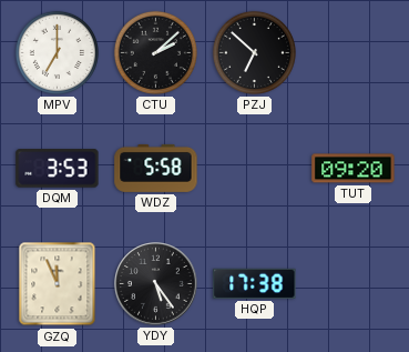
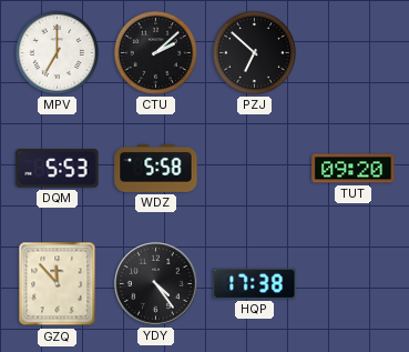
DQM: 3:53 -> 5:53
GZQ: 11:56 -> 11:53
YDY: 5:24 -> 4:24
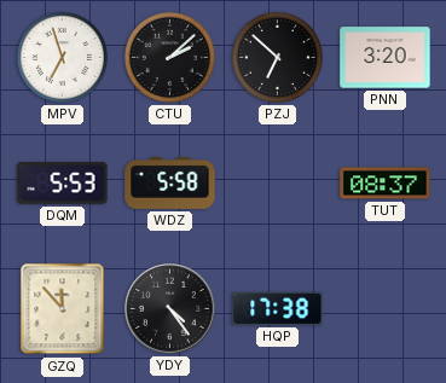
MPV: 7:00 -> 6:57
PNN: none -> 3:20
TUT: 09:20 -> 08:37
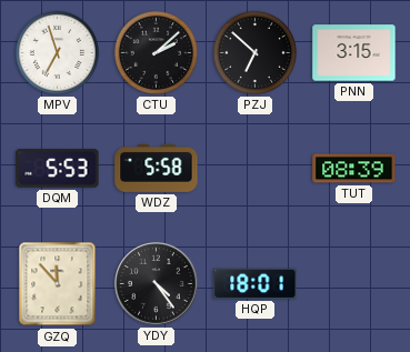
PNN: 3:20 -> 3:15
TUT: 08:37 -> 08:39
HQP: 17:38 -> 18:01
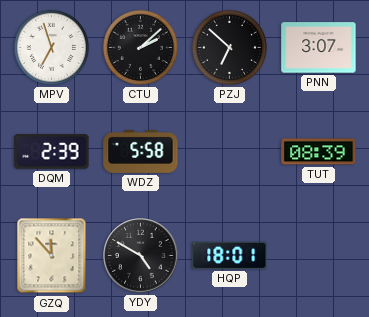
PNN: 3:15 -> 3:07
DQM: 5:53 -> 2:39
YDY: 4:24 -> 4:50
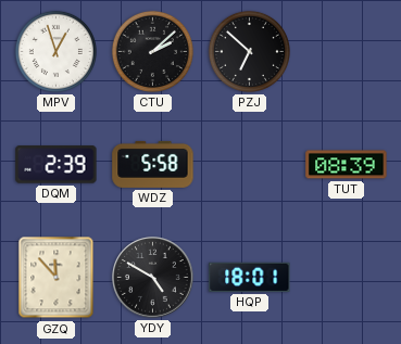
MPV: 6:57 -> 12:57
PNN: 3:07 -> none
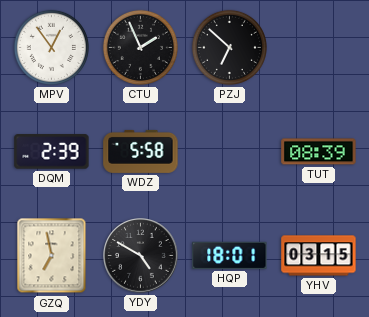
MPV: 12:57 -> 12:54
CTU: 2:08 -> 1:56
GZQ: 11:53 -> 6:58
YHV: none -> 03:15
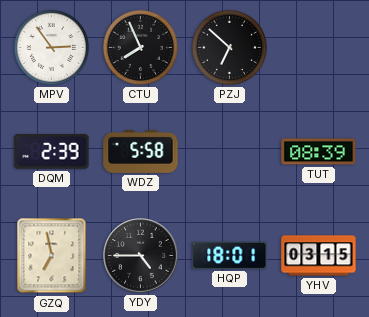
MPV: 12:54 -> 2:54
CTU: 1:56 -> 7:56
YDY: 4:50 -> 4:45
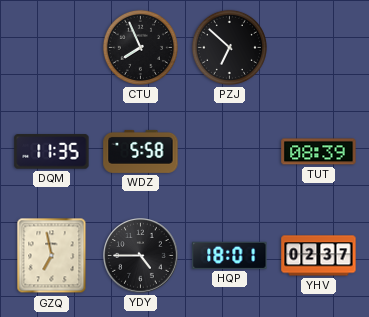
MPV: 2:54 -> none
DQM: 2:39 -> 11:35
YHV: 03:15 -> 02:37
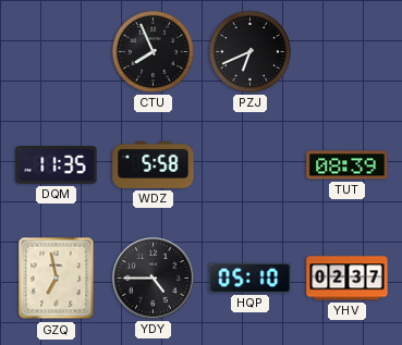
PZJ: 6:52 -> 6:41
HQP: 18:01 -> 05:10
